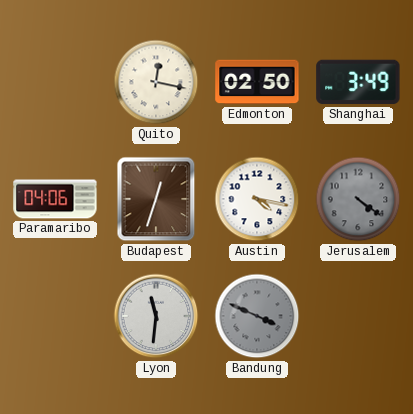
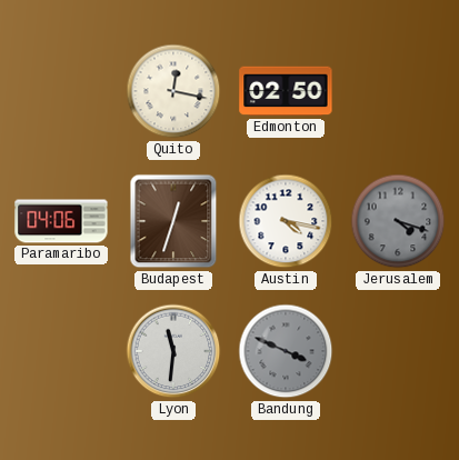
Shanghai: 3:49 -> none
Jerusalem: 4:21 -> 4:18
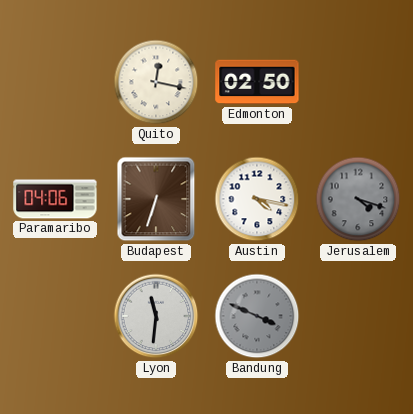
Budapest: 12:33 -> 6:33
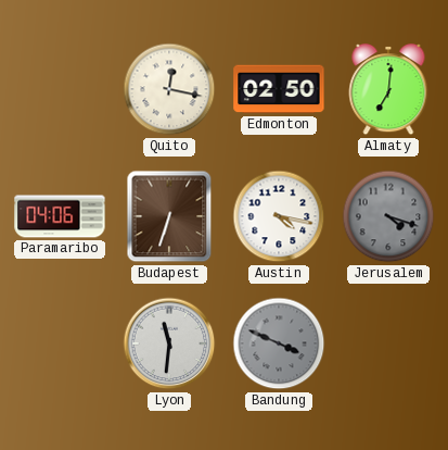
Almaty: none -> 7:01
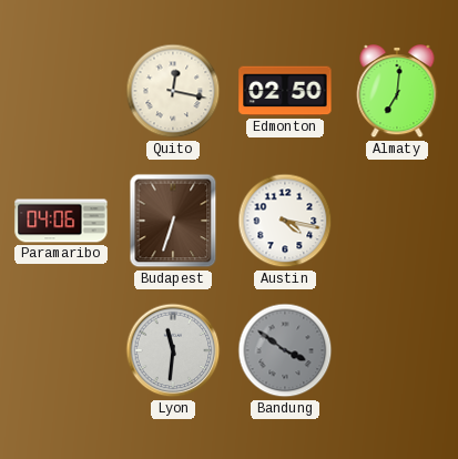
Jerusalem: 4:18 -> none
Bandung: 3:49 -> 3:51
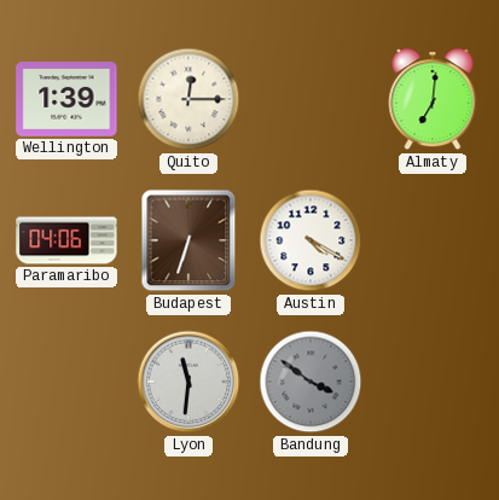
Wellington: none -> 1:39
Quito: 12:17 -> 12:15
Edmonton: 02:50 -> none
Austin: 4:17 -> 4:20
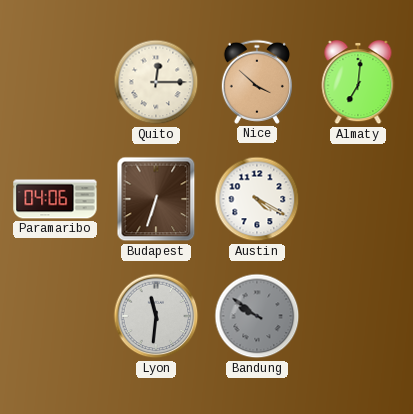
Wellington: 1:39 -> none
Nice: none -> 3:52
Bandung: 3:51 -> 9:51
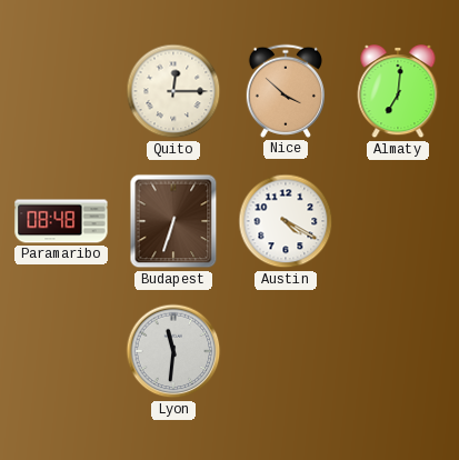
Paramaribo: 04:06 -> 08:48
Bandung: 9:51 -> none
